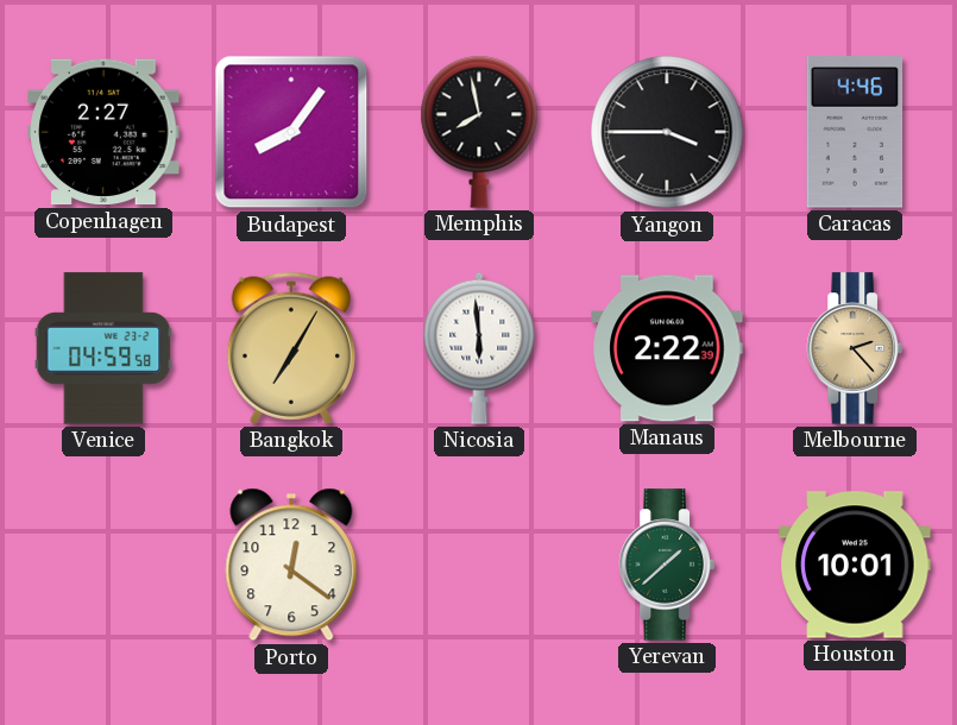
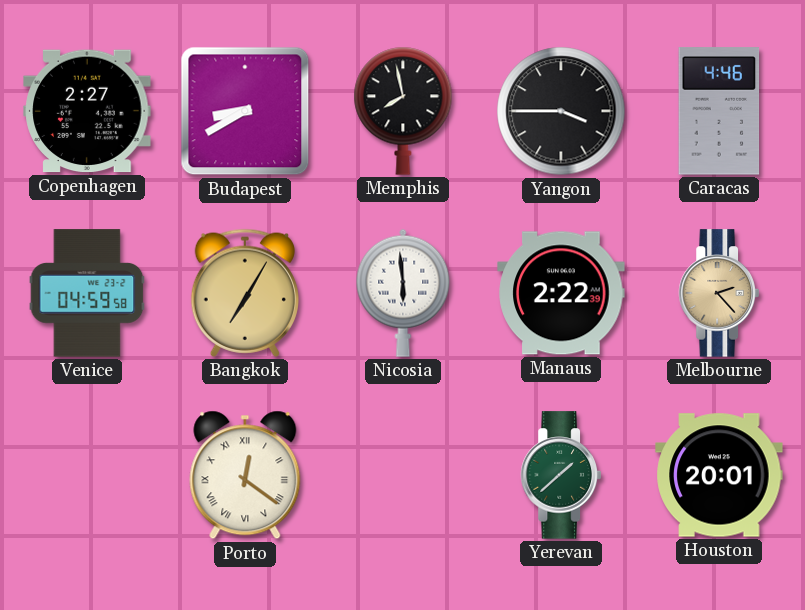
Budapest: 8:06 -> 8:40
Porto numerals: Arabic -> Roman
Houston: 10:01 -> 20:01
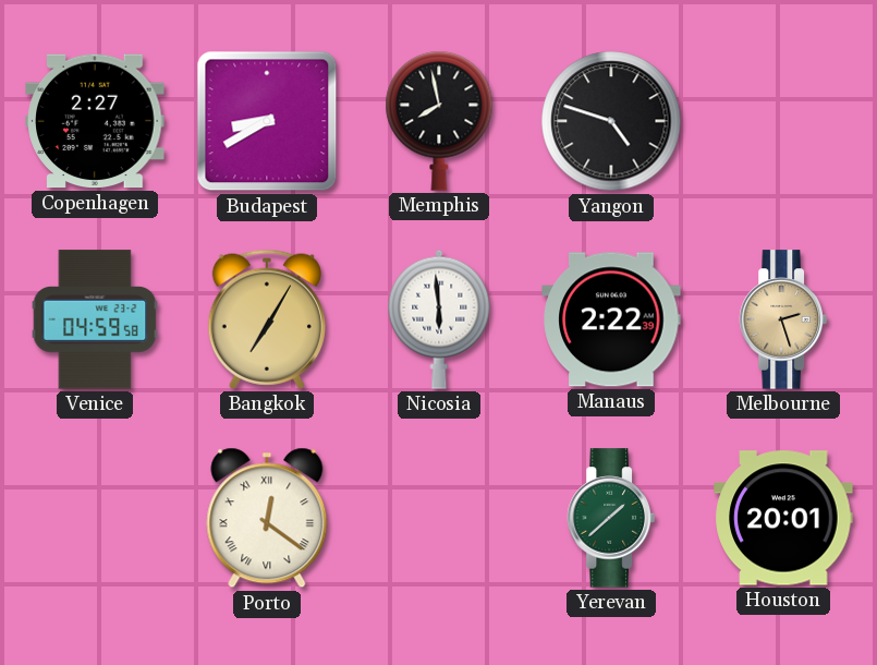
Yangon: 3:45 -> 4:48
Caracas: 4:46 -> none
Melbourne: 2:23 -> 2:27
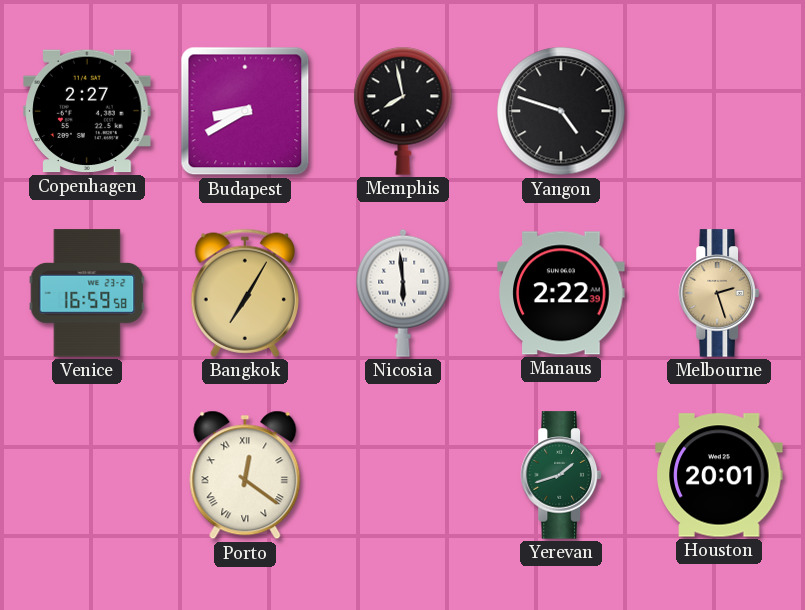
Venice: 04:59 -> 16:59
Yerevan: 1:38 -> 1:42
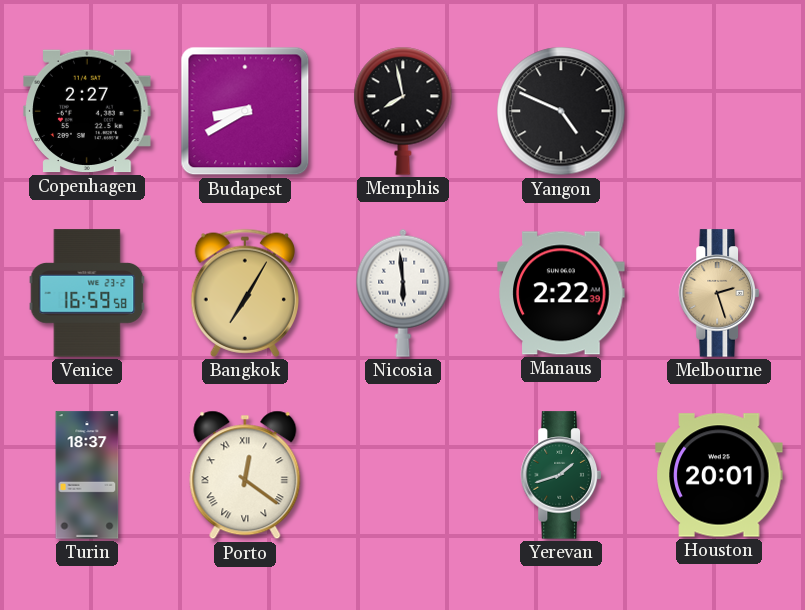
Yangon: 4:48 -> 4:49
Turin: none -> 18:37
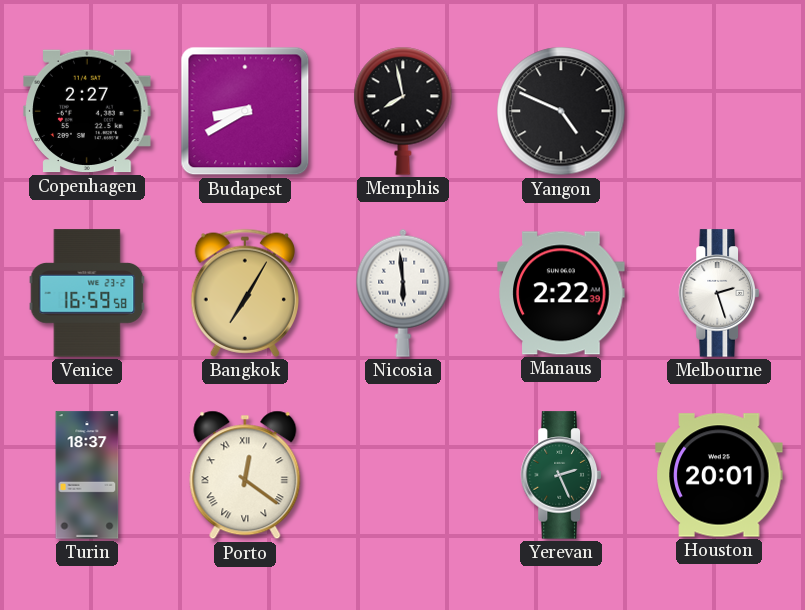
Melbourne dial: champagne -> white
Yerevan: 1:42 -> 2:26
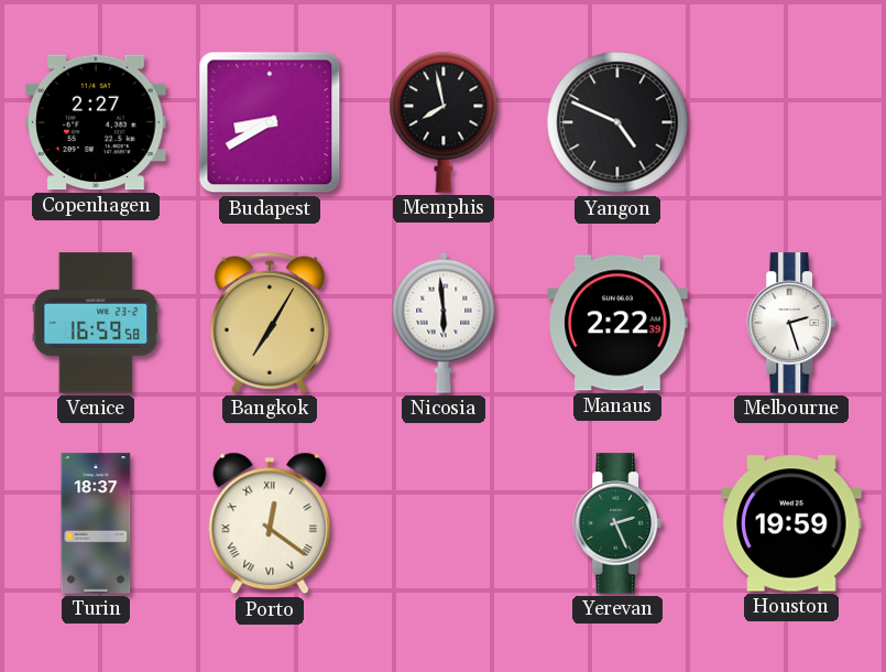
Houston: 20:01 -> 19:59
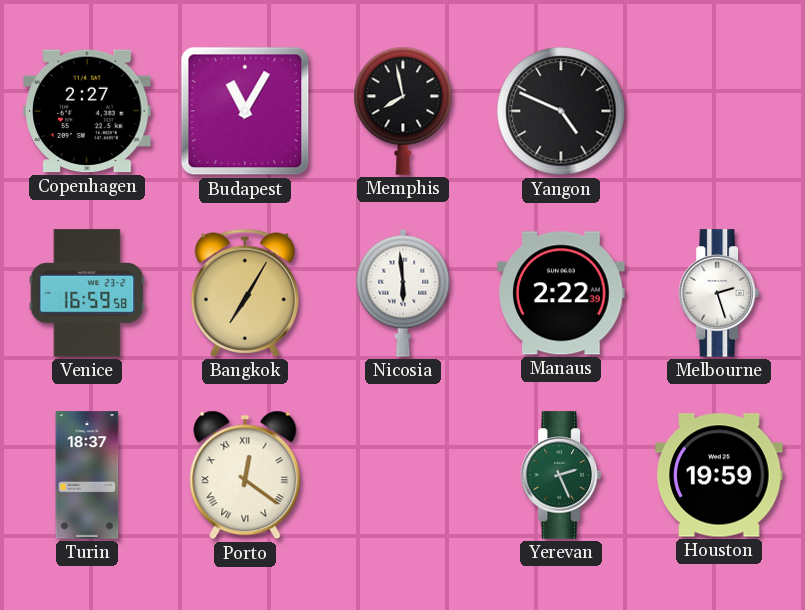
Budapest: 8:40 -> 11:05
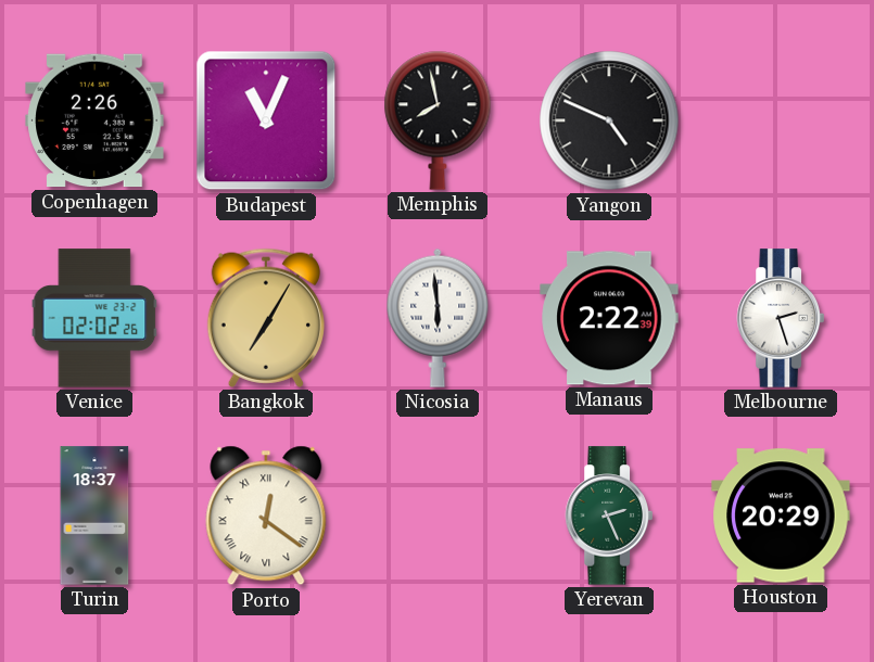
Copenhagen: 2:27 -> 2:26
Budapest: 11:05 -> 11:04
Venice: 16:59 -> 02:02
Houston: 19:59 -> 20:29
